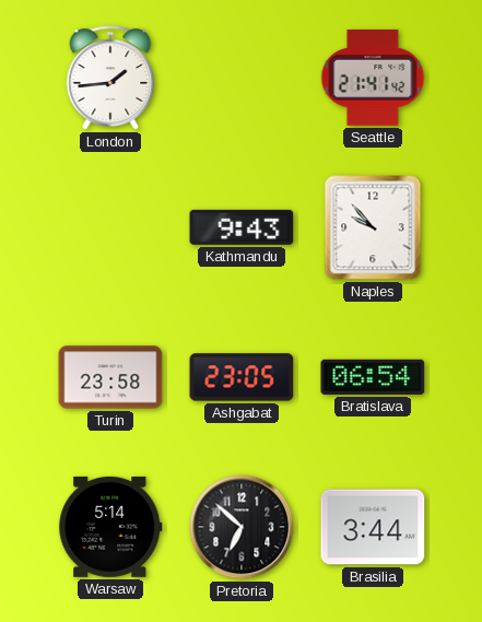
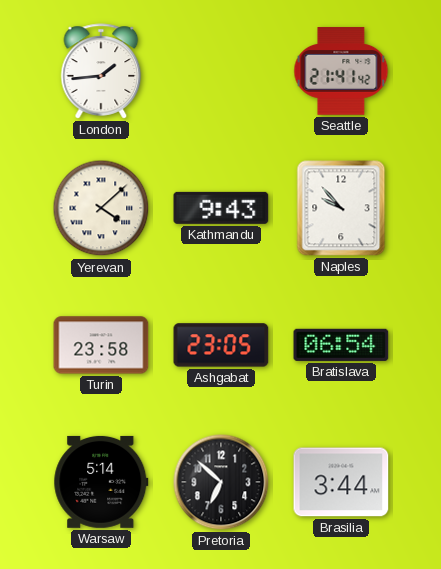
Yerevan: none -> 4:08
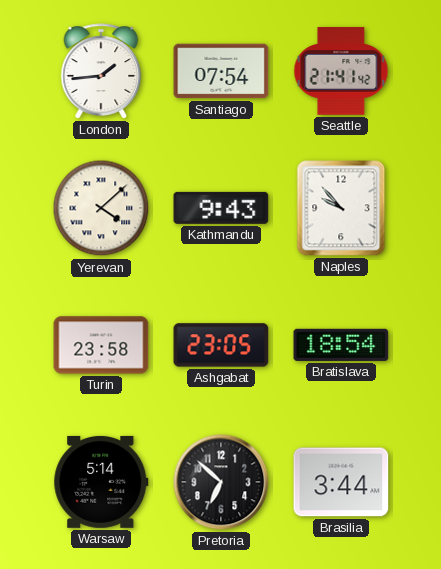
Santiago: none -> 07:54
Bratislava: 06:54 -> 18:54
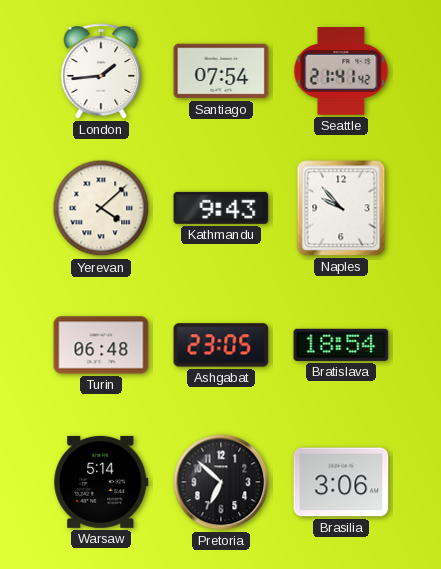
Turin: 23:58 -> 06:48
Brasilia: 3:44 -> 3:06
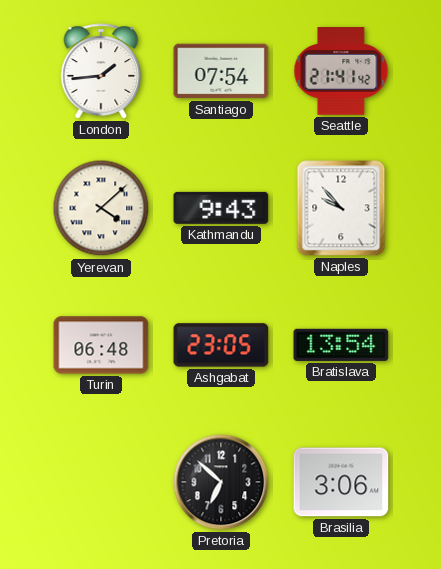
Bratislava: 18:54 -> 13:54
Warsaw: 5:14 -> none
